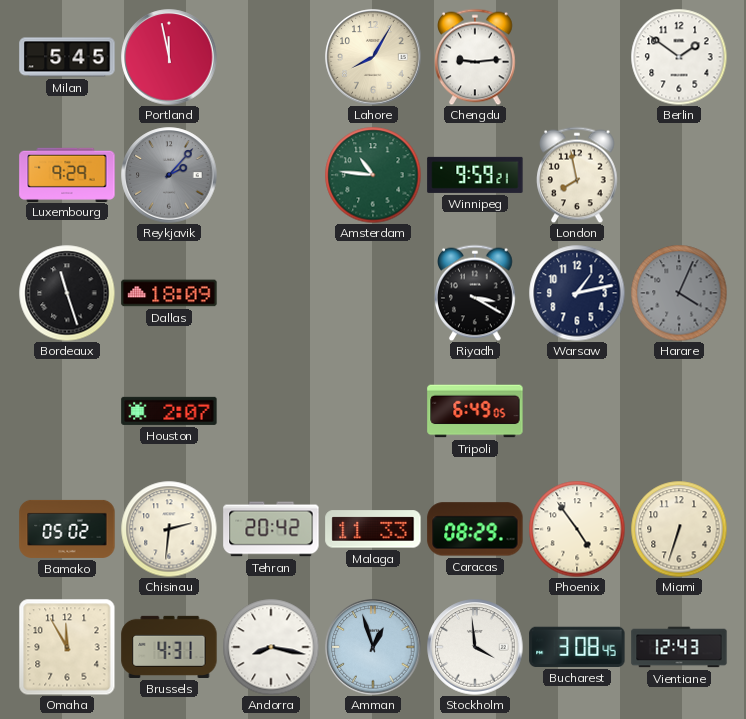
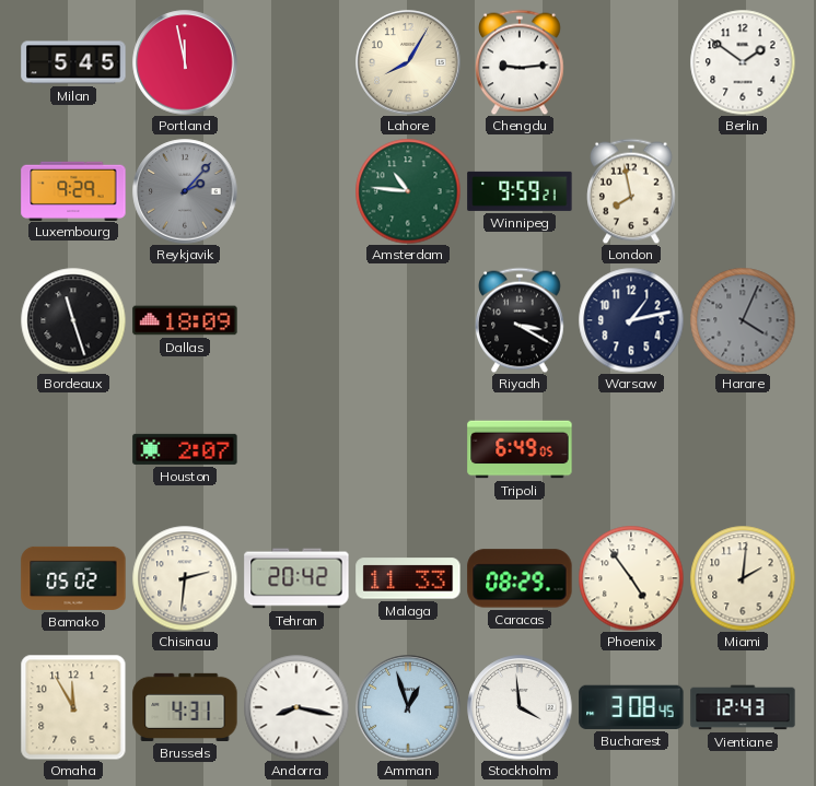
Miami: 6:33 -> 2:01
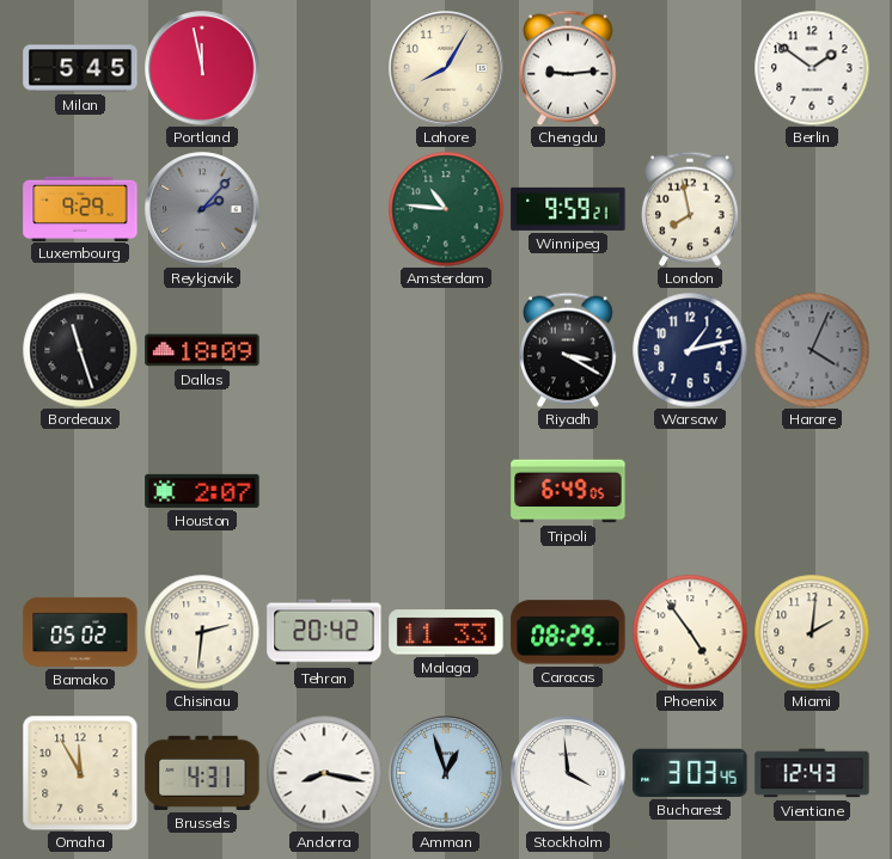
Bucharest: 3:08 -> 3:03
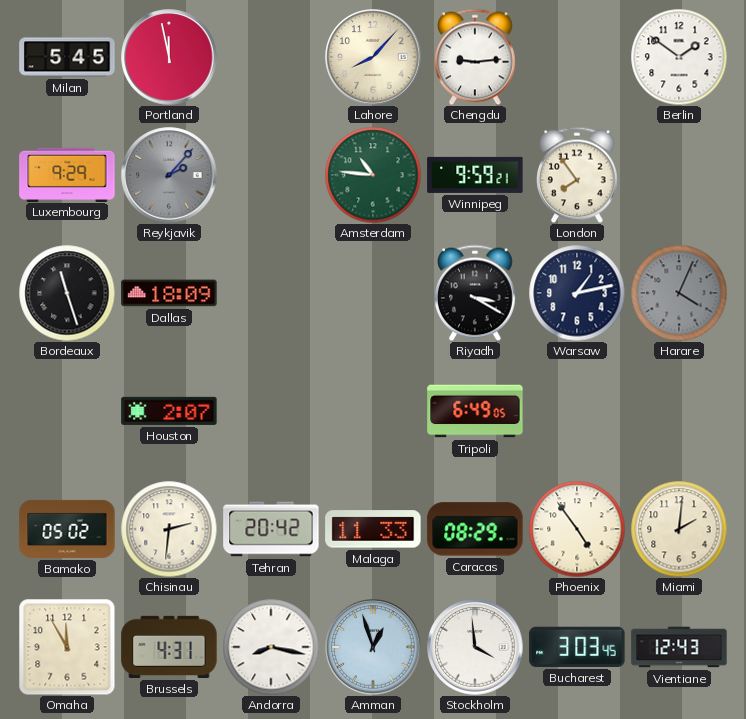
Lahore: 8:05 -> 8:07
London: 7:58 -> 7:54
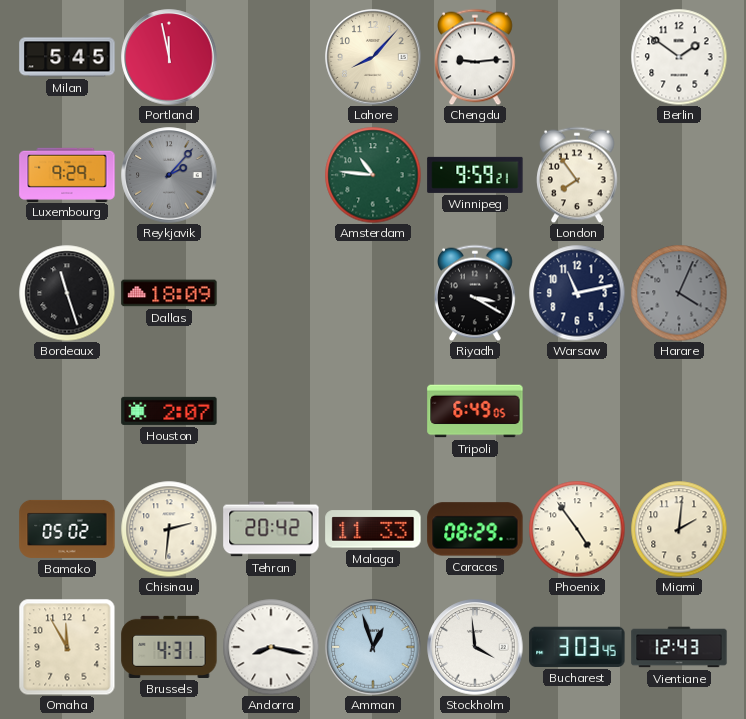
Warsaw: 1:13 -> 11:13
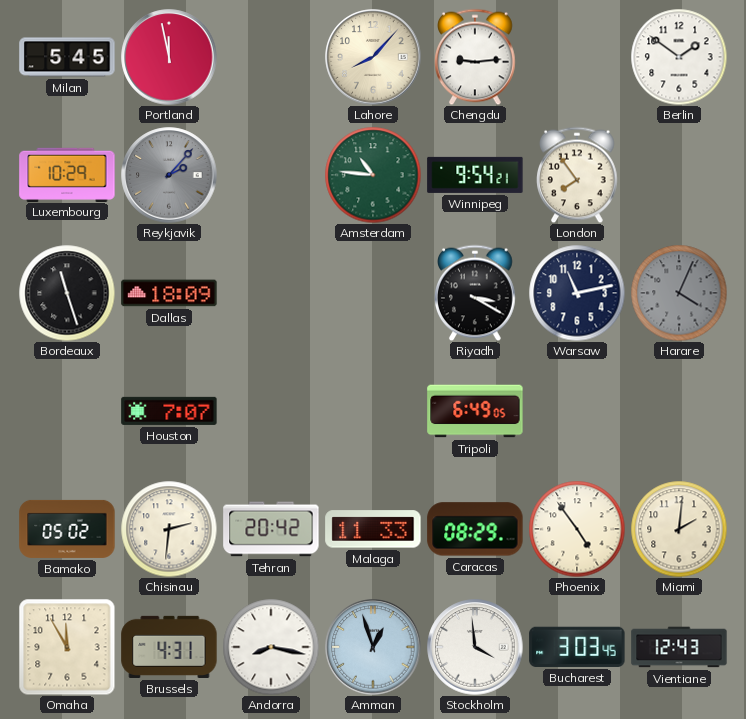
Luxembourg: 9:29 -> 10:29
Winnipeg: 9:59 -> 9:54
Houston: 2:07 -> 7:07
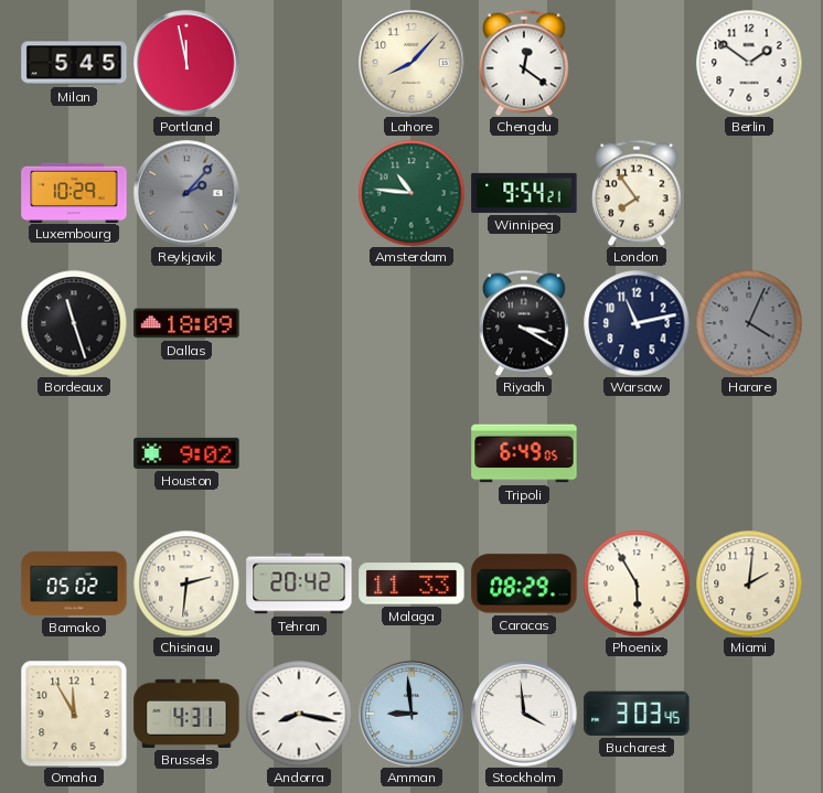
Chengdu: 9:14 -> 12:21
Houston: 7:07 -> 9:02
Phoenix: 4:54 -> 5:55
Amman: 12:57 -> 8:59
Vientiane: 12:43 -> none
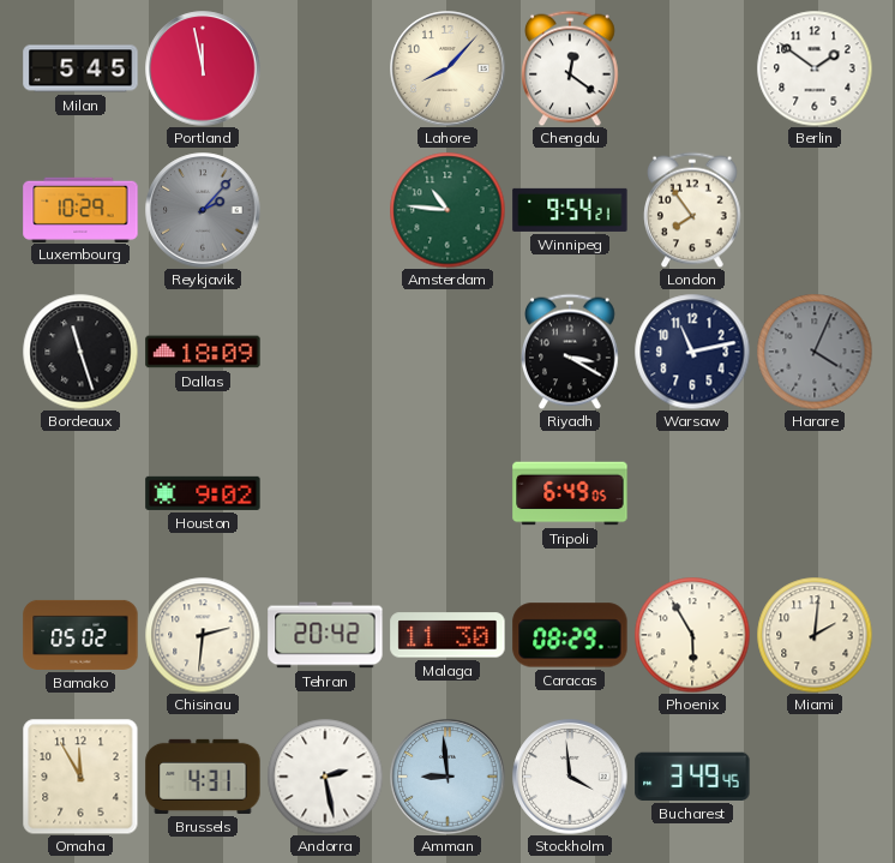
Malaga: 11:33 -> 11:30
Andorra: 8:17 -> 2:28
Bucharest: 3:03 -> 3:49
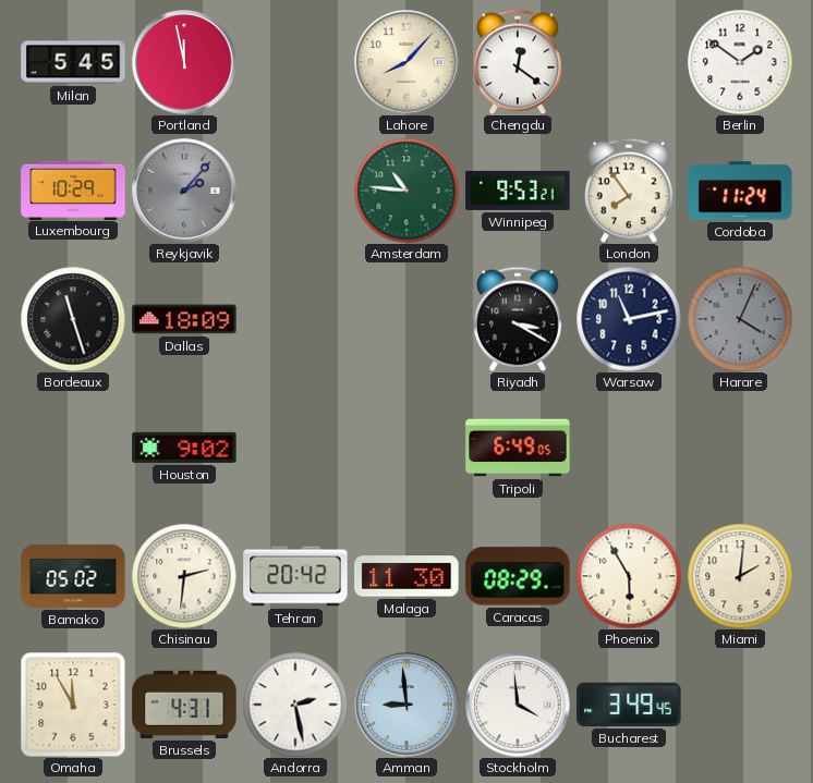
Winnipeg: 9:54 -> 9:53
Cordoba: none -> 11:24
